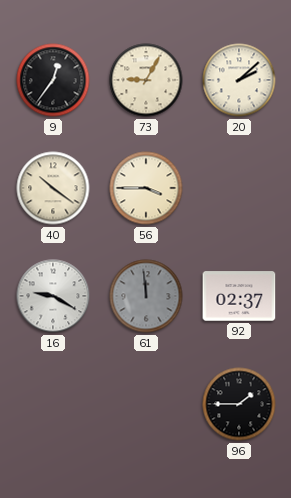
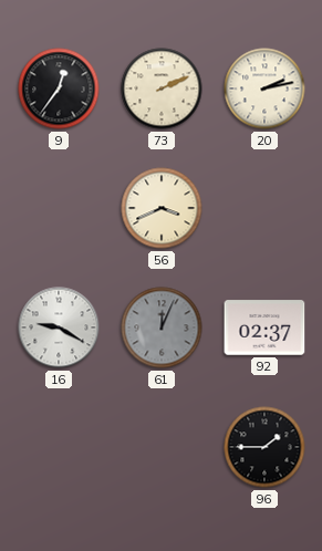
73: 9:05 -> 2:11
20: 2:08 -> 2:13
40: 10:21 -> none
56: 3:45 -> 3:41
61: 11:59 -> 12:04
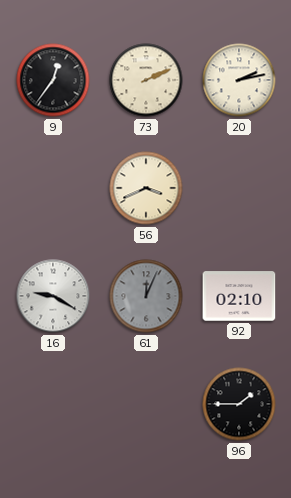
92: 02:37 -> 02:10
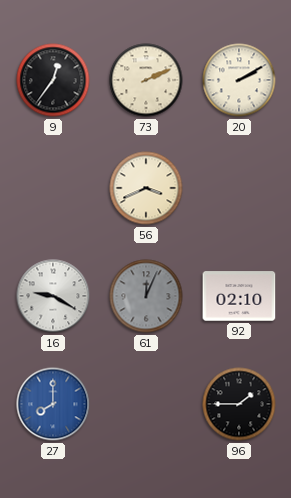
20: 2:13 -> 2:10
27: none -> 8:00
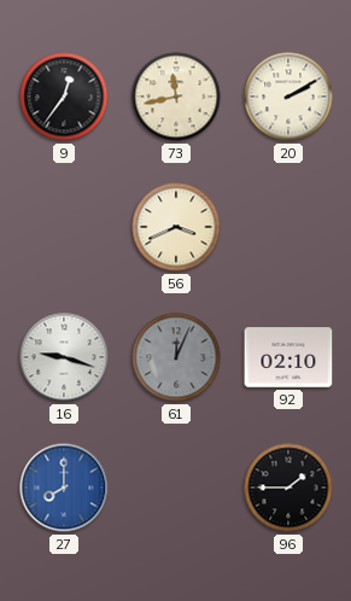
73: 2:11 -> 11:43
16: 9:20 -> 9:18
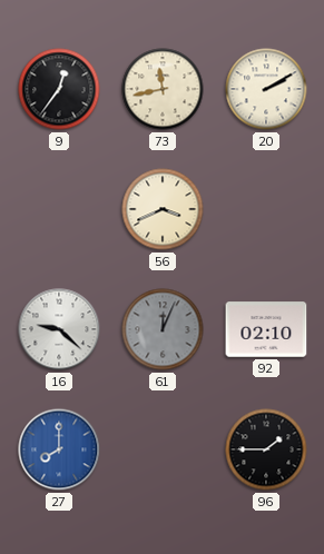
16: 9:18 -> 9:22
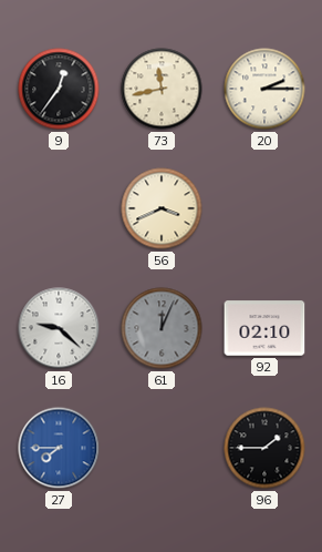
20: 2:10 -> 2:15
27: 8:00 -> 7:45
